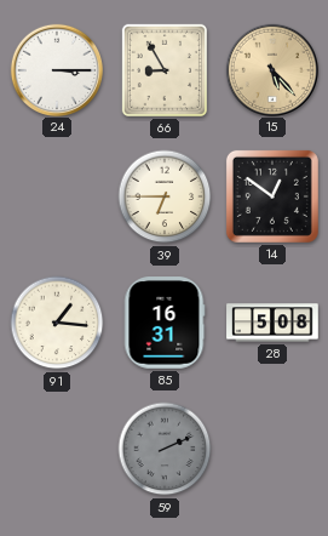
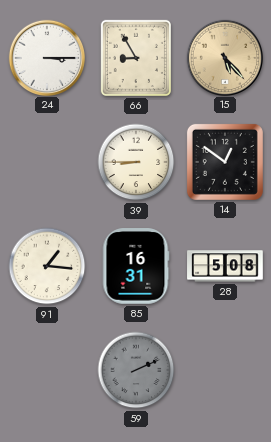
39: 6:45 -> 8:45
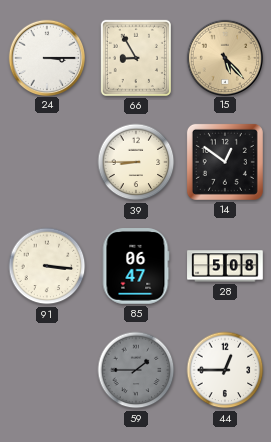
91: 1:16 -> 3:16
85: 16:31 -> 06:47
59: 2:11 -> 1:45
44: none -> 12:45
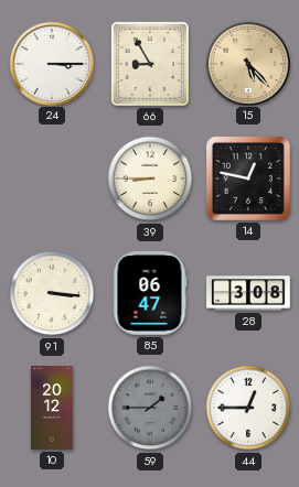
14: 12:51 -> 12:47
28: 5:08 -> 3:08
10: none -> 20:12
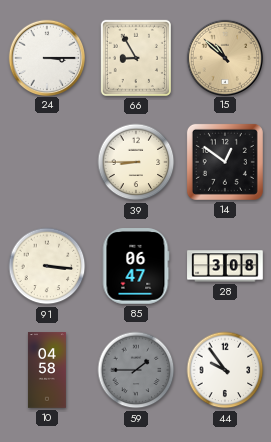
15: 5:23 -> 10:52
14: 12:47 -> 12:51
10: 20:12 -> 04:58
44: 12:45 -> 9:54
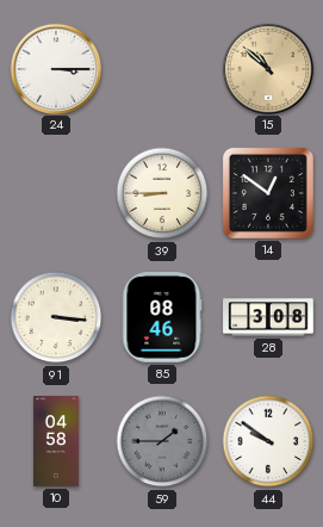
66: 8:55 -> none
85: 06:47 -> 08:46
44: 9:54 -> 9:51
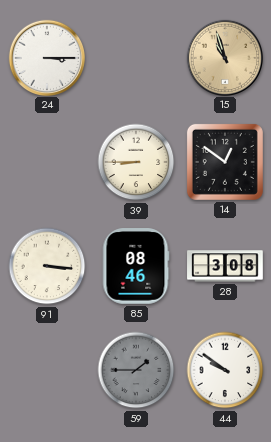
15: 10:52 -> 10:57
10: 04:58 -> none
